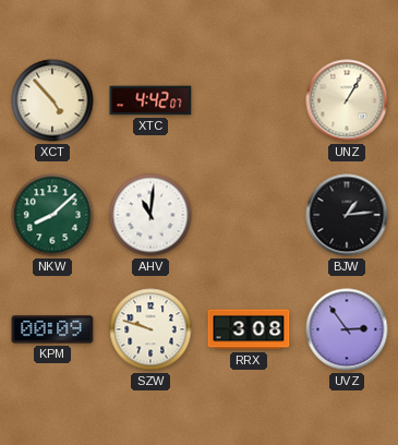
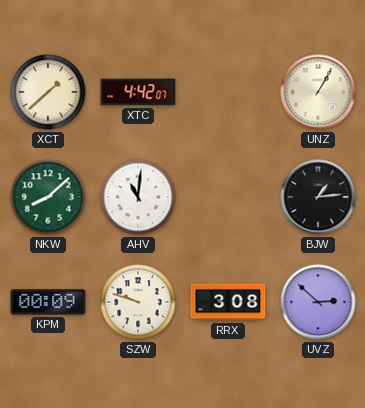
XCT: 4:53 -> 1:38
UVZ: 2:54 -> 2:52
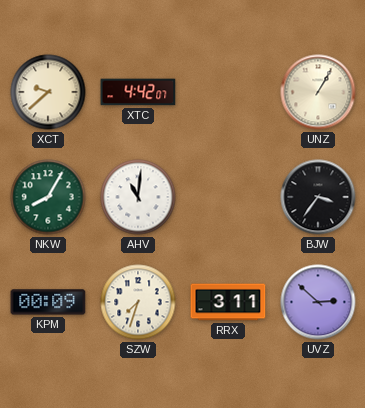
XCT: 1:38 -> 9:38
NKW: 8:08 -> 8:05
BJW: 1:14 -> 3:36
SZW: 9:48 -> 7:33
RRX: 3:08 -> 3:11
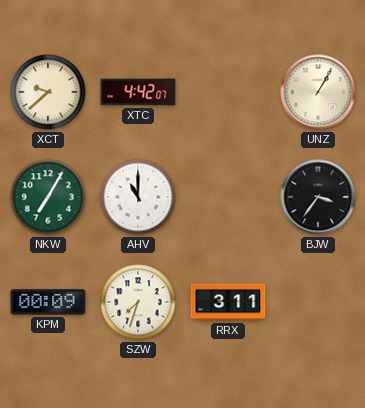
NKW: 8:05 -> 7:05
AHV: 11:01 -> 11:00
UVZ: 2:52 -> none
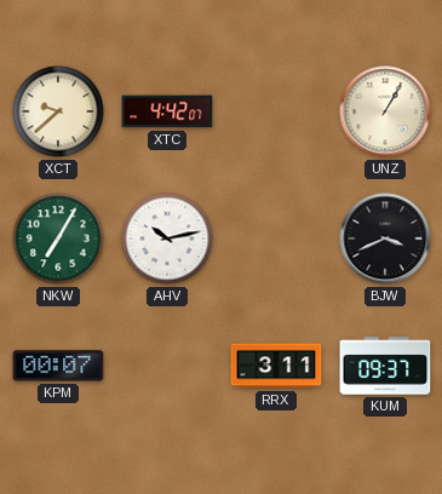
AHV: 11:00 -> 10:13
BJW: 3:36 -> 3:41
KPM: 00:09 -> 00:07
SZW: 7:33 -> none
KUM: none -> 09:37
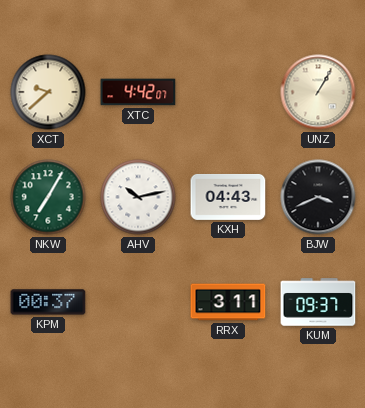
KXH: none -> 04:43
KPM: 00:07 -> 00:37
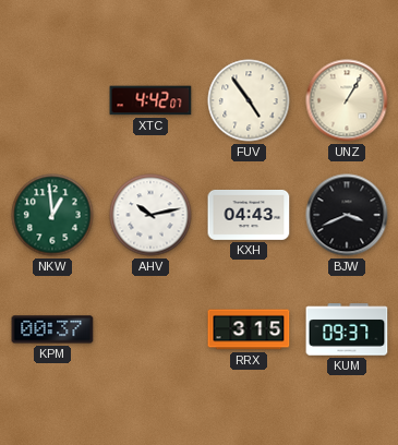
XCT: 9:38 -> none
FUV: none -> 4:54
NKW: 7:05 -> 12:59
RRX: 3:11 -> 3:15
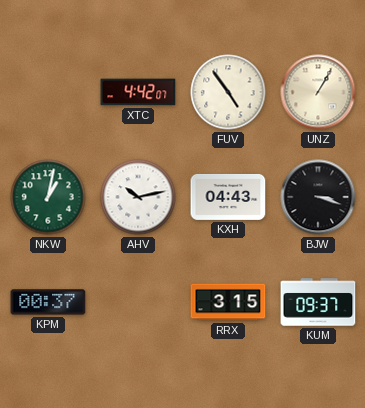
NKW: 12:59 -> 1:02
BJW: 3:41 -> 3:18
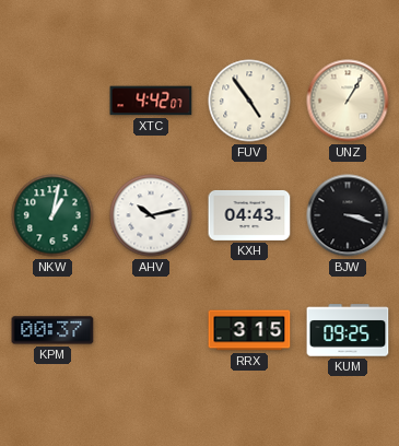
KUM: 09:37 -> 09:25
